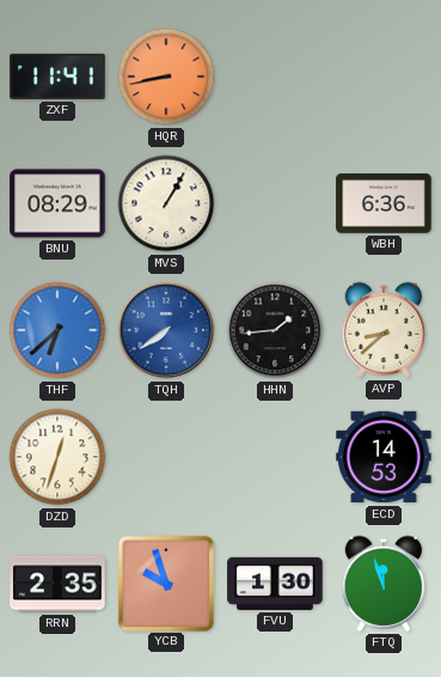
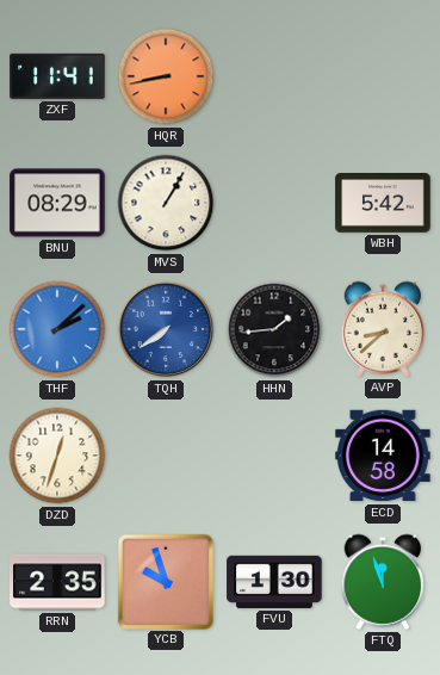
WBH: 6:36 -> 5:42
THF: 6:38 -> 2:08
ECD: 14:53 -> 14:58
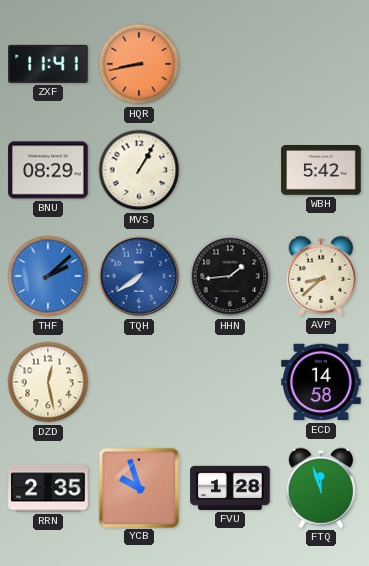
DZD: 12:33 -> 12:28
FVU: 1:30 -> 1:28
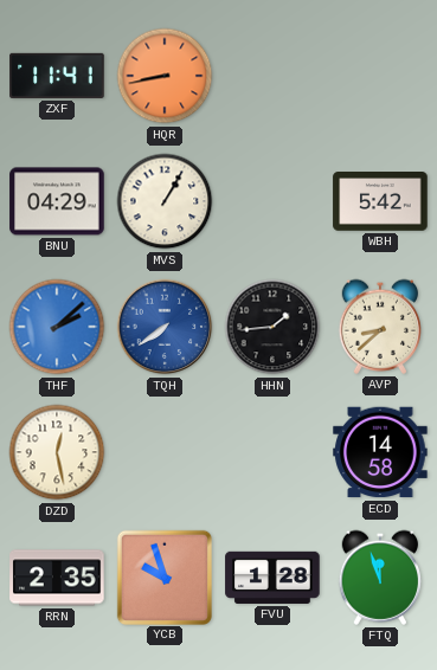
BNU: 08:29 -> 04:29
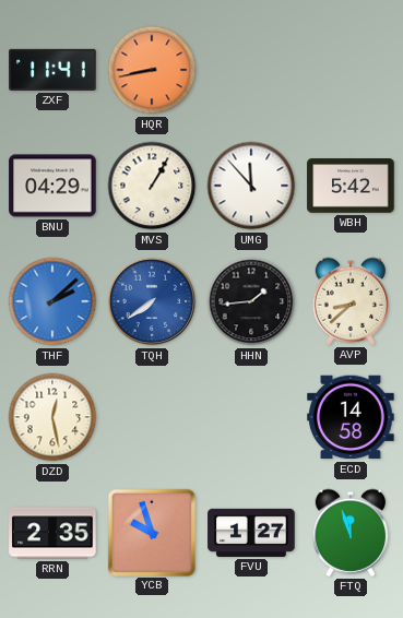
UMG: none -> 11:53
FVU: 1:28 -> 1:27
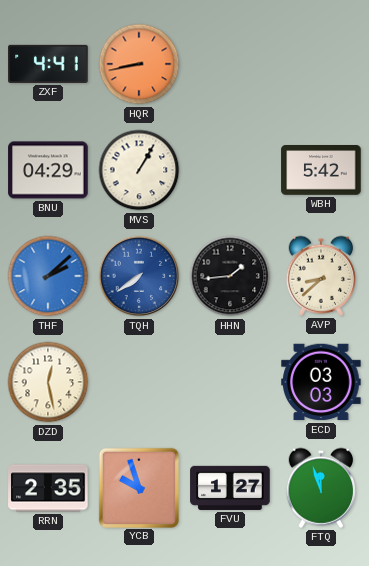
ZXF: 11:41 -> 4:41
UMG: 11:53 -> none
ECD: 14:58 -> 03:03
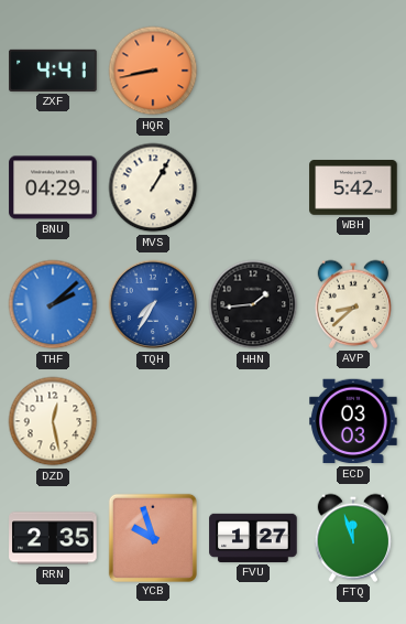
TQH: 7:39 -> 7:35
